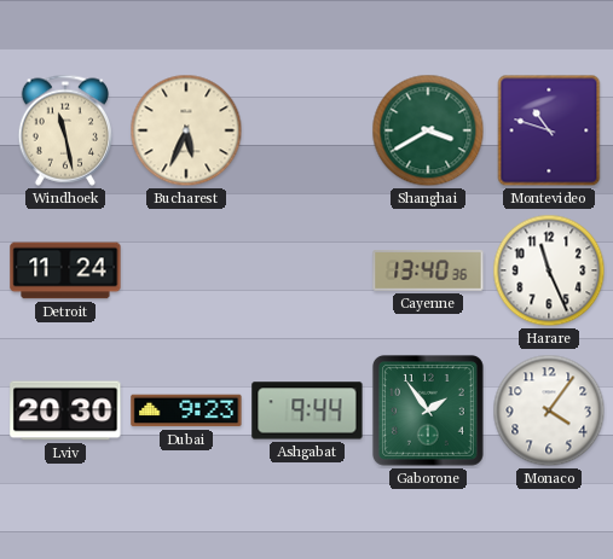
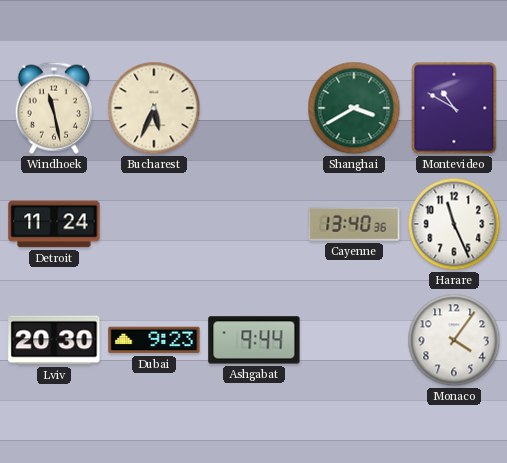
Montevideo: 10:48 -> 10:50
Gaborone: 1:54 -> none
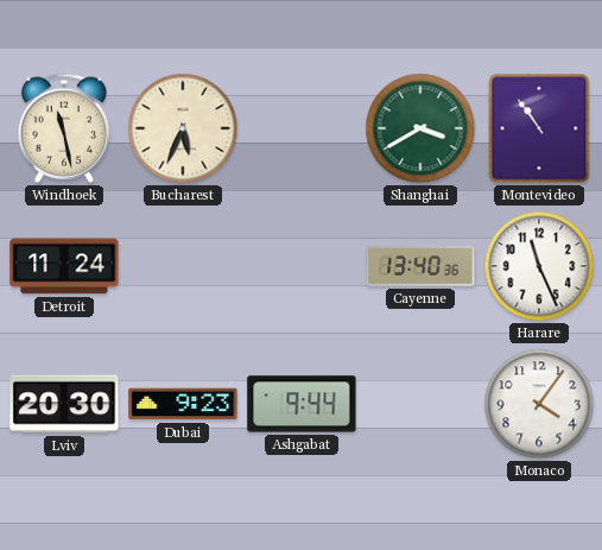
Montevideo: 10:50 -> 10:54
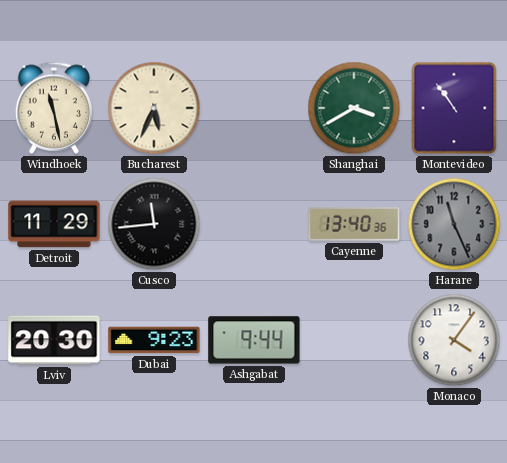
Detroit: 11:24 -> 11:29
Cusco: none -> 11:44
Harare dial: white -> grey
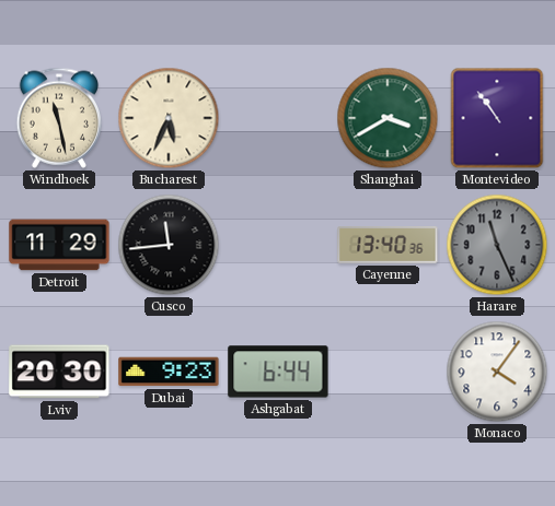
Ashgabat: 9:44 -> 6:44
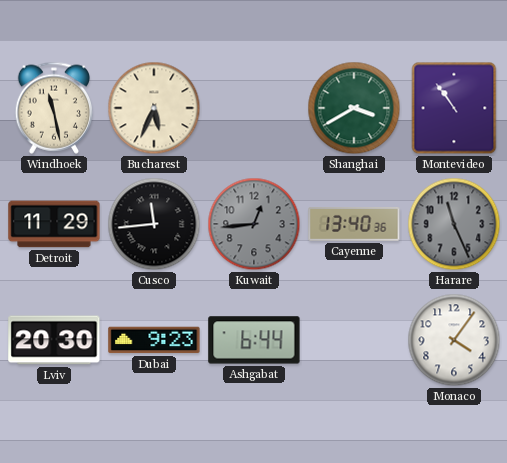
Kuwait: none -> 12:44
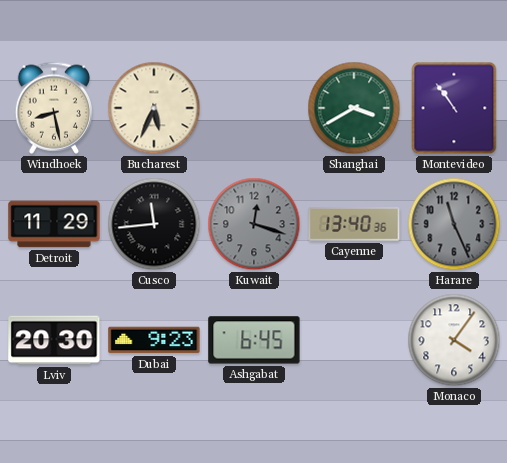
Windhoek: 11:28 -> 8:28
Kuwait: 12:44 -> 12:18
Ashgabat: 6:44 -> 6:45
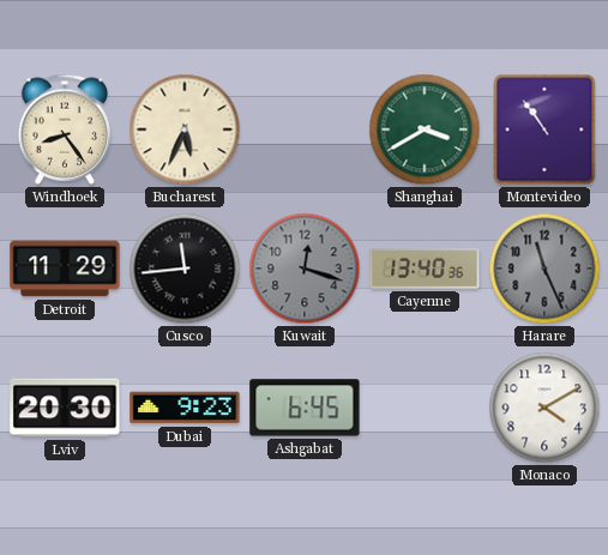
Windhoek: 8:28 -> 8:24
Monaco: 4:06 -> 4:10
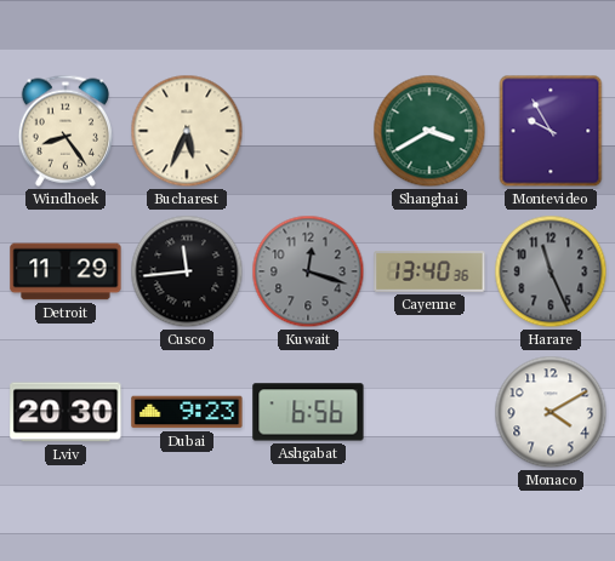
Montevideo: 10:54 -> 9:55
Ashgabat: 6:45 -> 6:56
